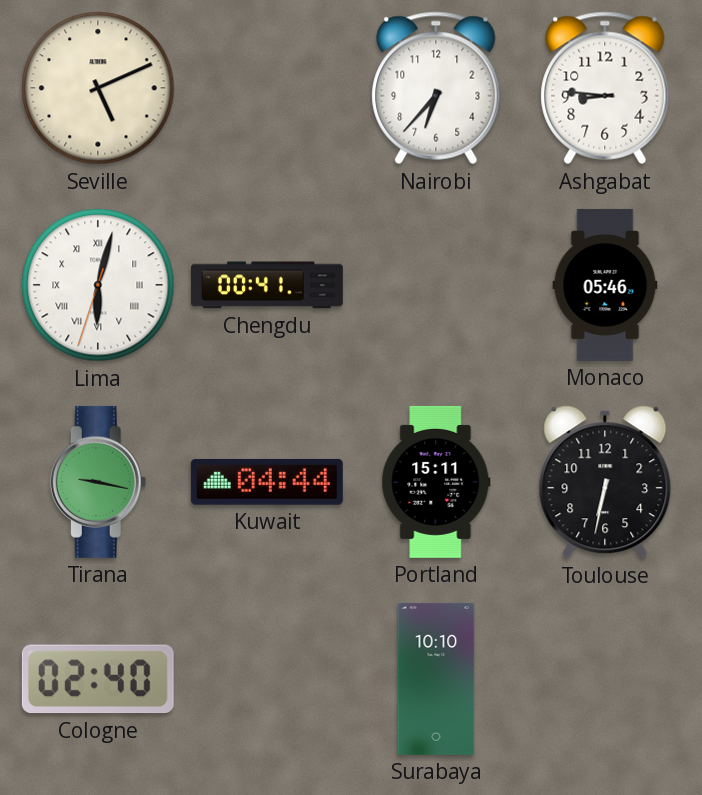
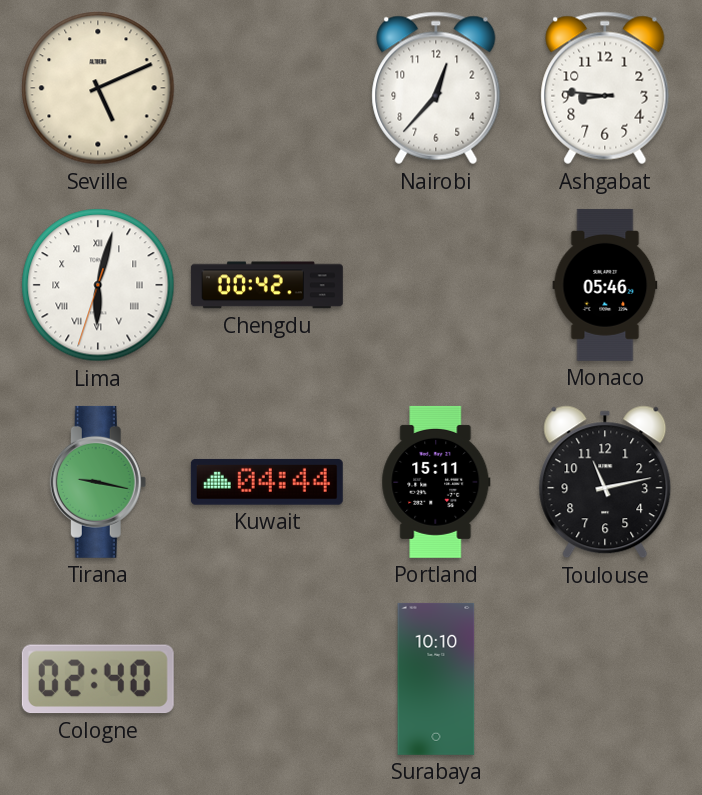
Nairobi: 6:37 -> 12:37
Chengdu: 00:41 -> 00:42
Toulouse: 6:32 -> 11:13
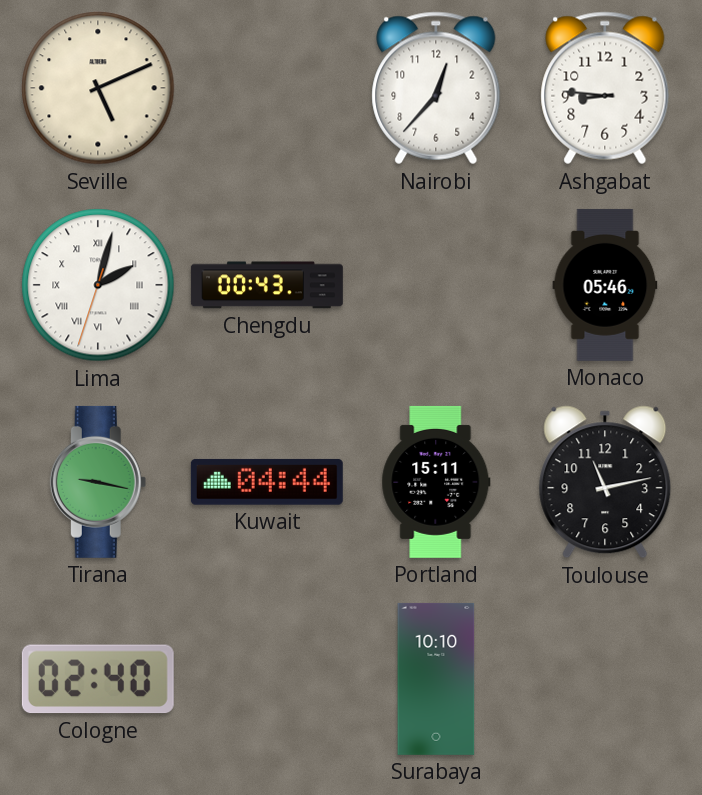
Lima: 6:02 -> 2:02
Chengdu: 00:42 -> 00:43
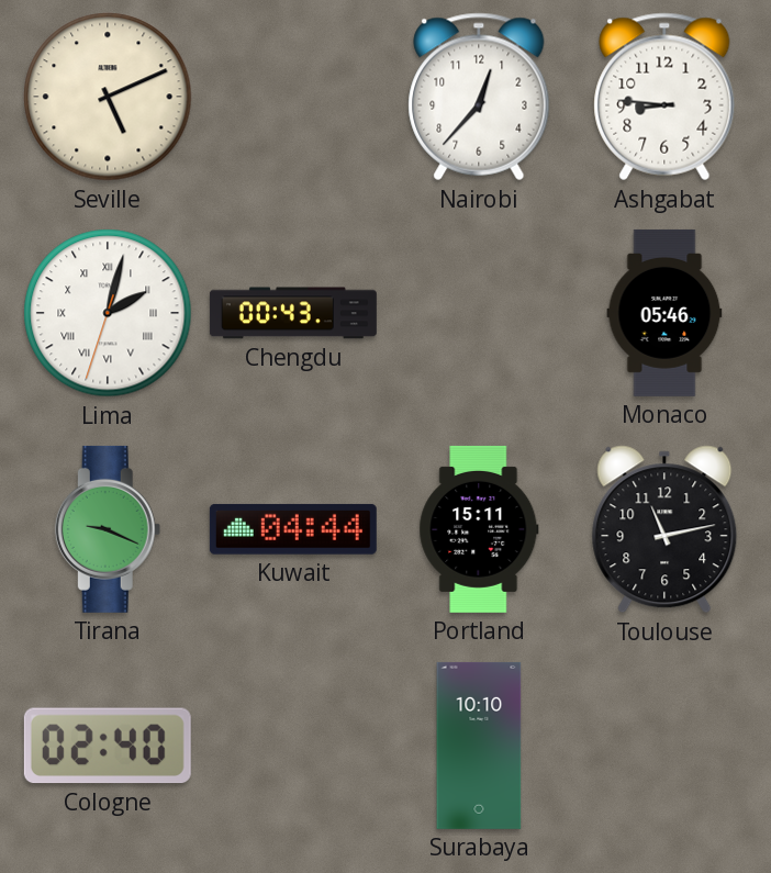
Tirana: 9:17 -> 9:19
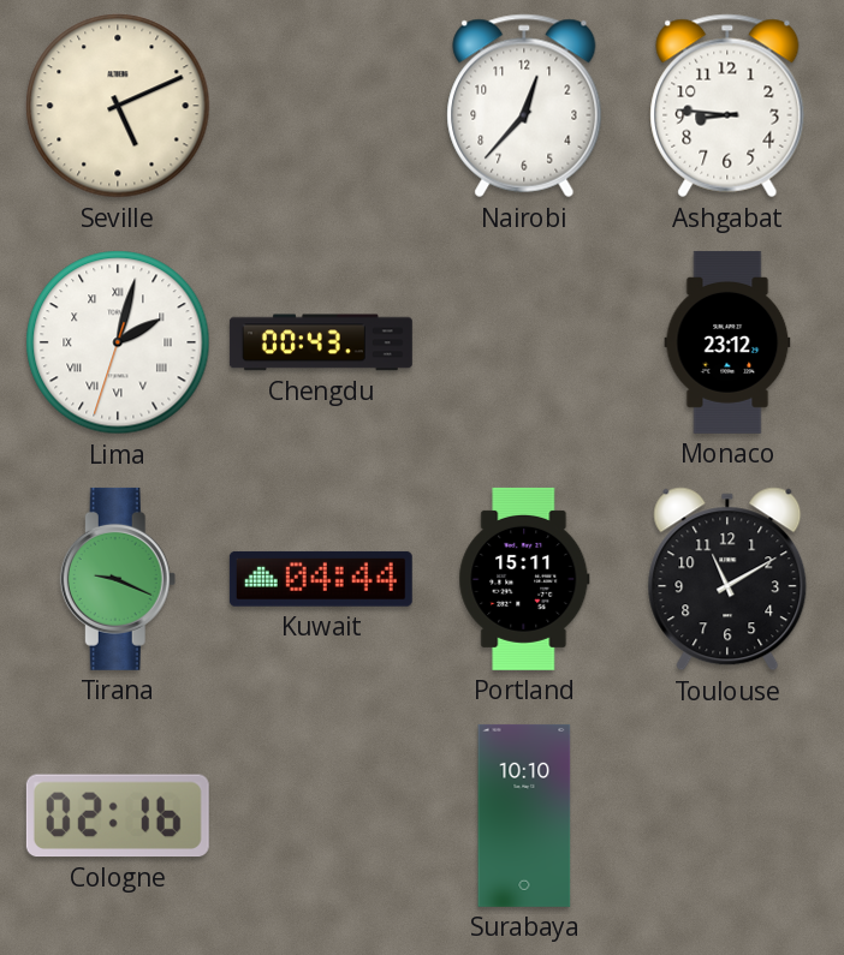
Monaco: 05:46 -> 23:12
Toulouse: 11:13 -> 11:10
Cologne: 02:40 -> 02:16
